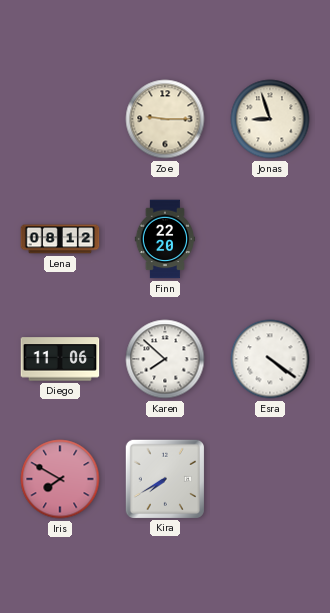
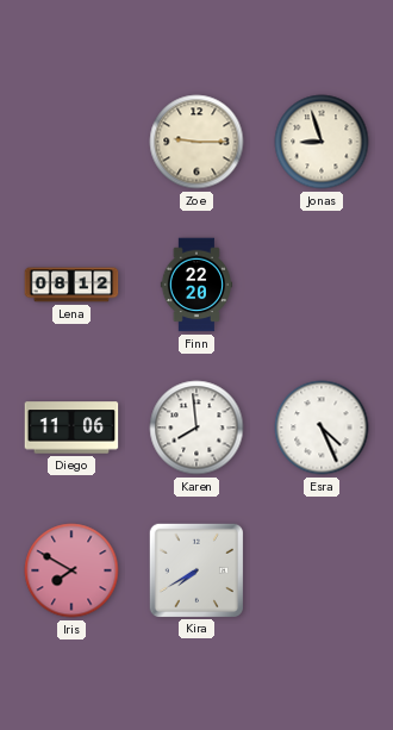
Karen: 7:52 -> 7:59
Esra: 4:21 -> 4:26
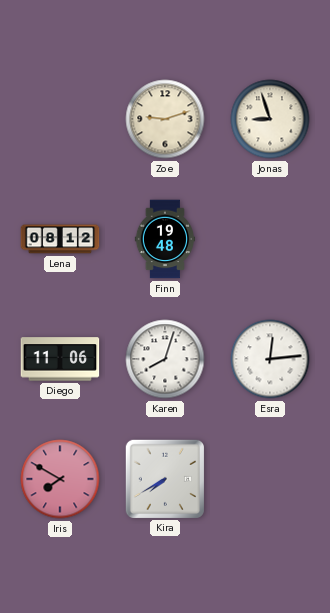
Zoe: 9:15 -> 9:12
Finn: 22:20 -> 19:48
Karen: 7:59 -> 8:03
Esra: 4:26 -> 12:14
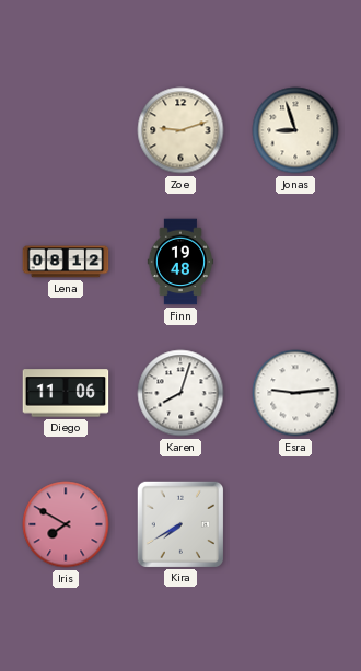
Esra: 12:14 -> 9:14
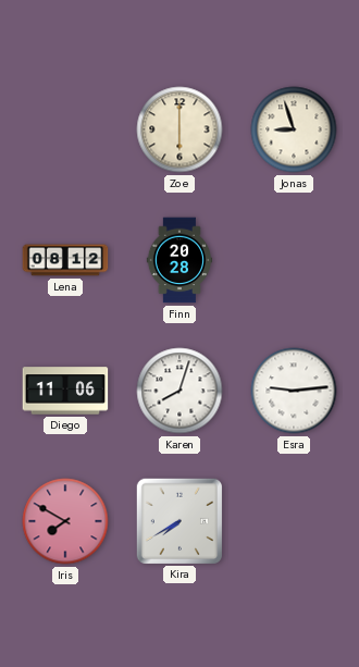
Zoe: 9:12 -> 6:00
Finn: 19:48 -> 20:28
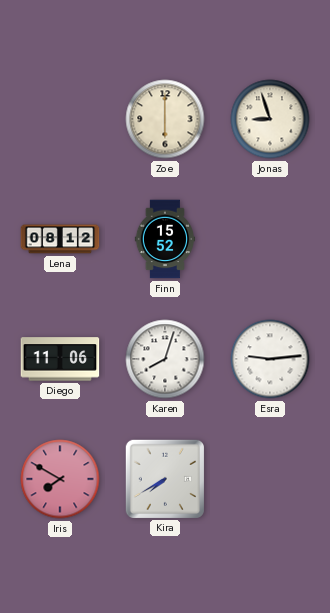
Finn: 20:28 -> 15:52
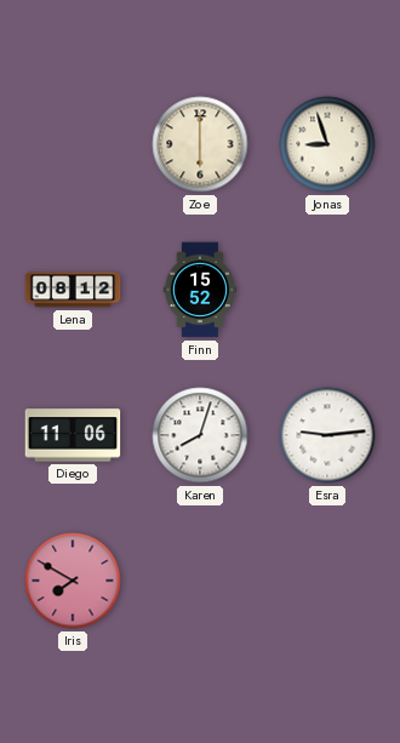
Kira: 7:40 -> none
